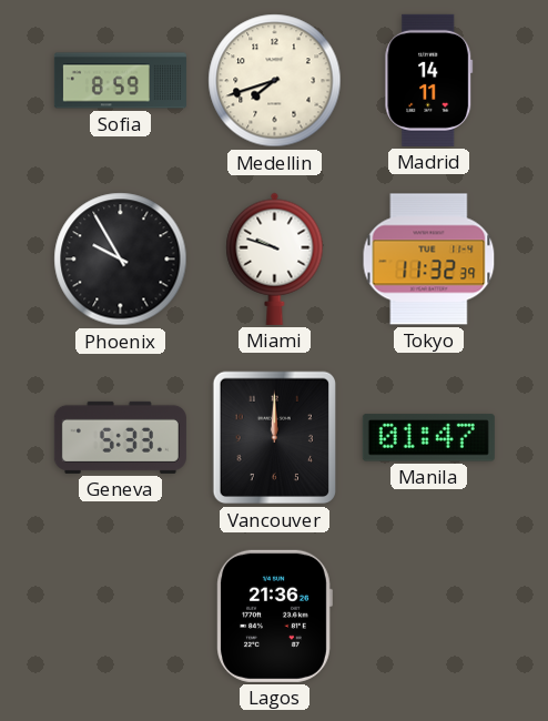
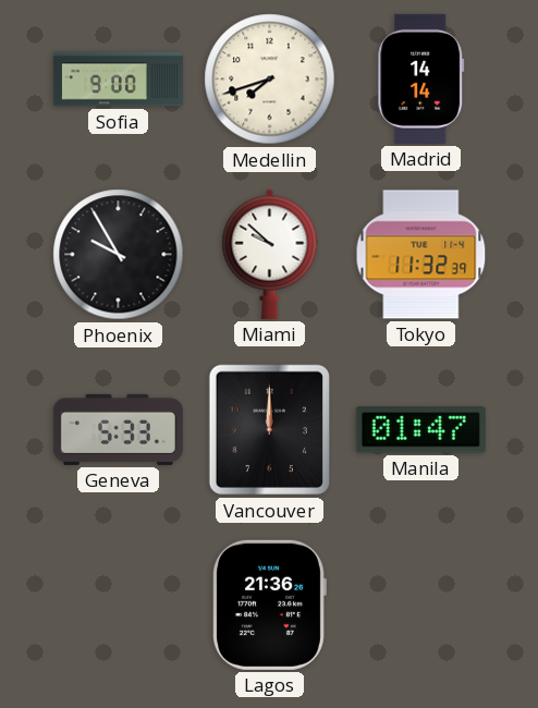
Sofia: 8:59 -> 9:00
Madrid: 14:11 -> 14:14
Miami: 9:48 -> 9:52
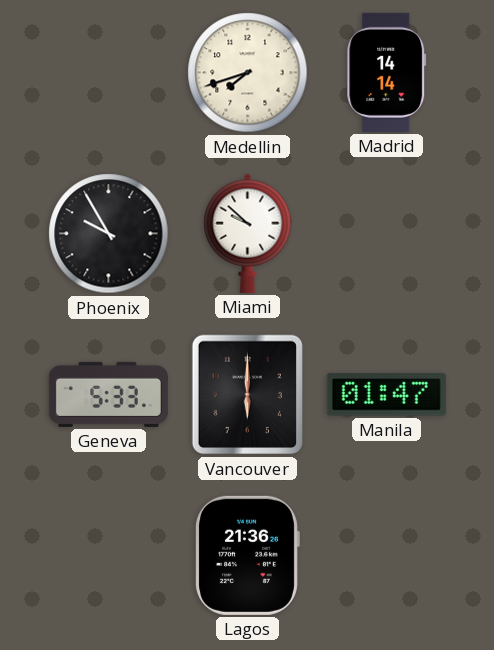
Sofia: 9:00 -> none
Tokyo: 11:32 -> none
Vancouver: 12:00 -> 6:00
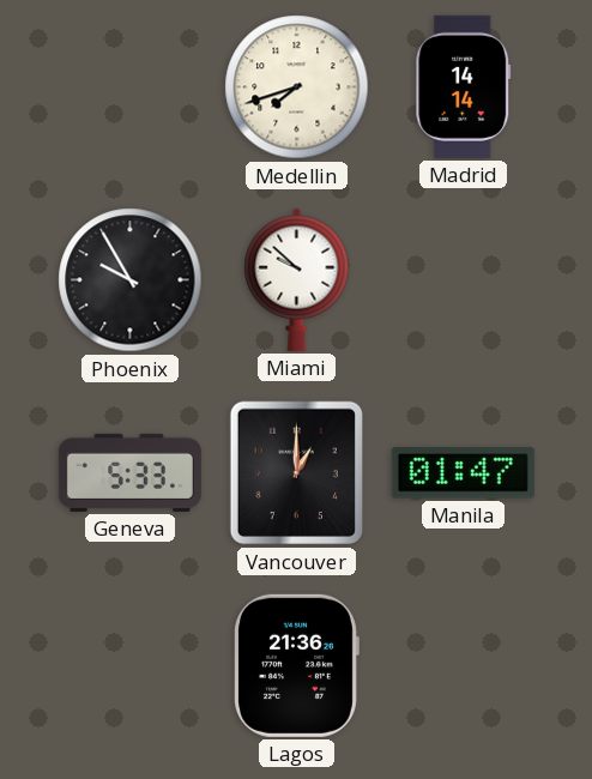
Vancouver: 6:00 -> 1:00
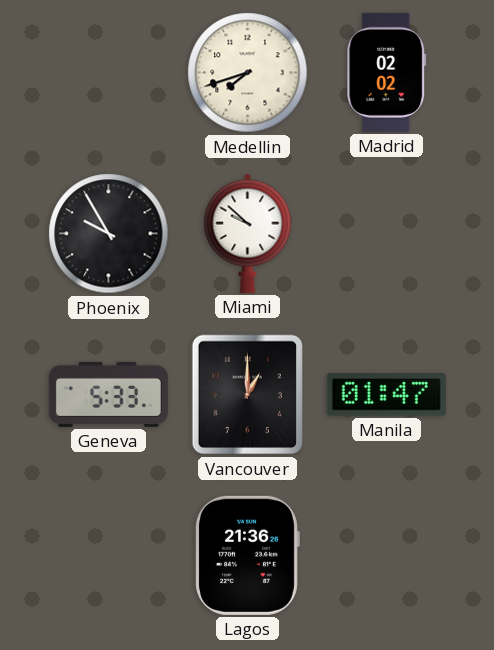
Madrid: 14:14 -> 02:02
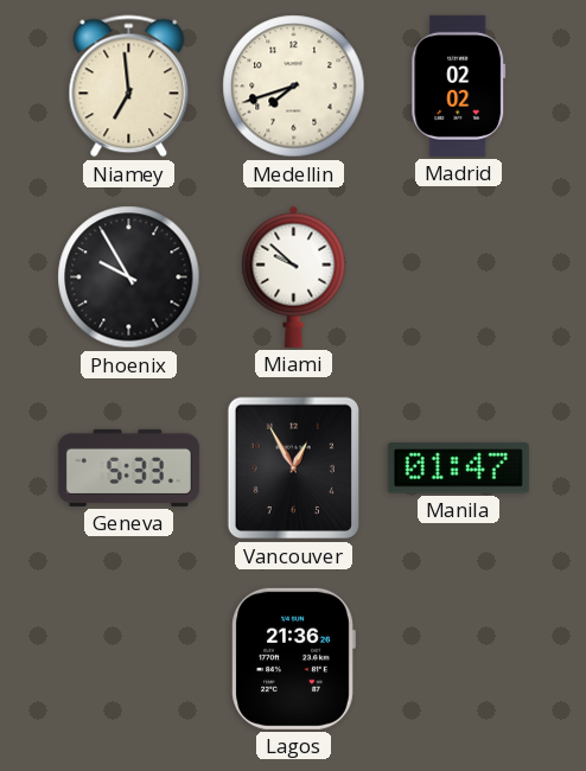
Niamey: none -> 6:59
Vancouver: 1:00 -> 12:55
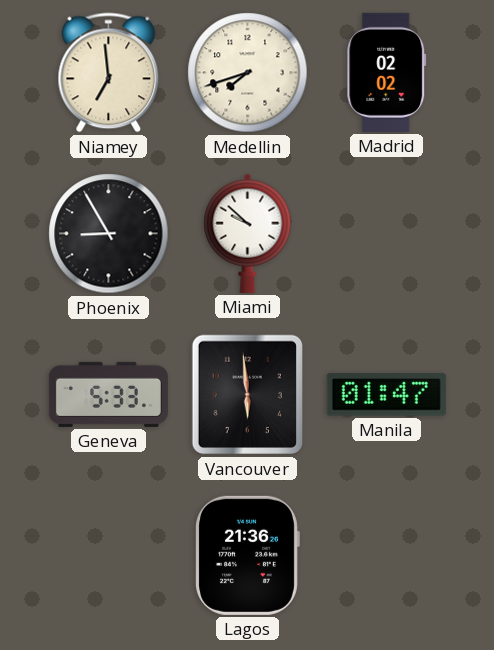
Phoenix: 9:55 -> 8:55
Vancouver: 12:55 -> 5:59
